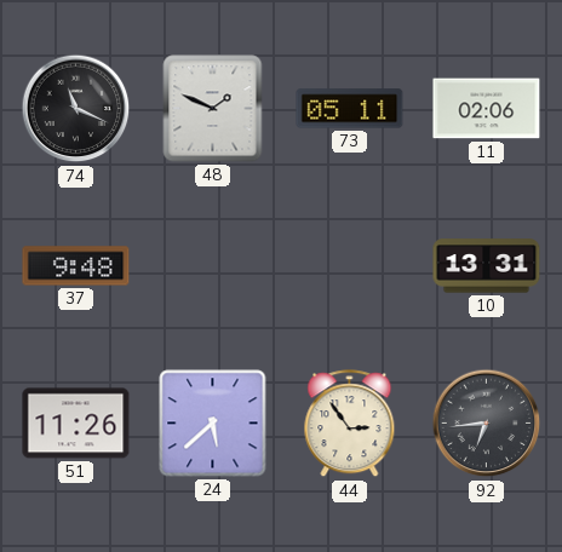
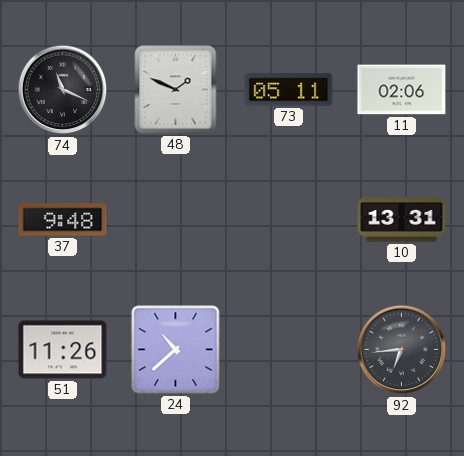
24: 5:38 -> 10:38
44: 2:54 -> none
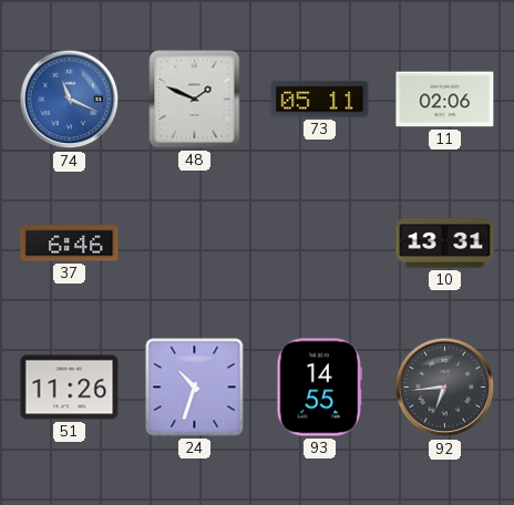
74 dial: black -> blue
37: 9:48 -> 6:46
24: 10:38 -> 10:33
93: none -> 14:55
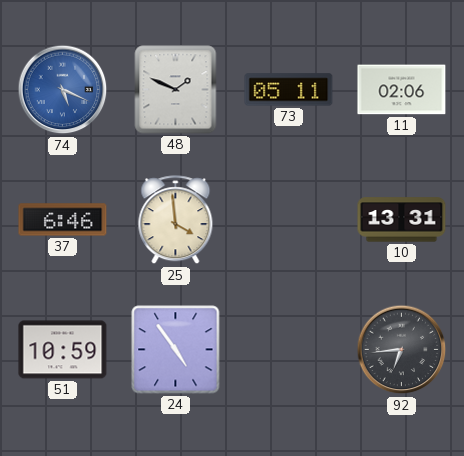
74: 11:19 -> 5:19
25: none -> 3:59
51: 11:26 -> 10:59
24: 10:33 -> 4:54
93: 14:55 -> none
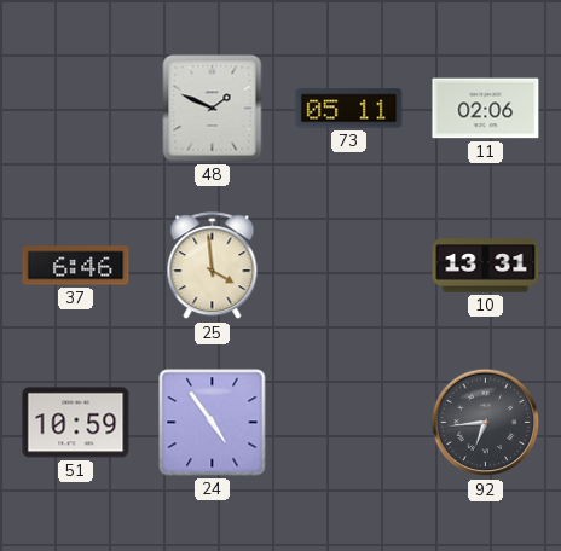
74: 5:19 -> none
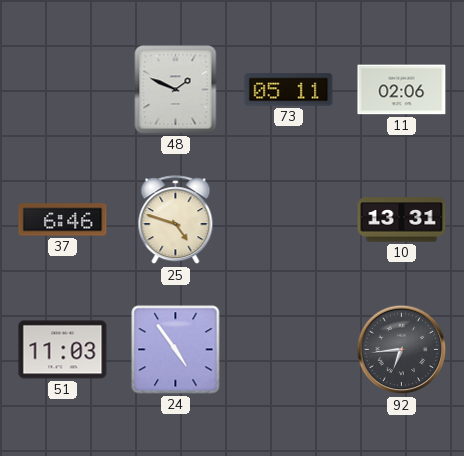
25: 3:59 -> 4:48
51: 10:59 -> 11:03
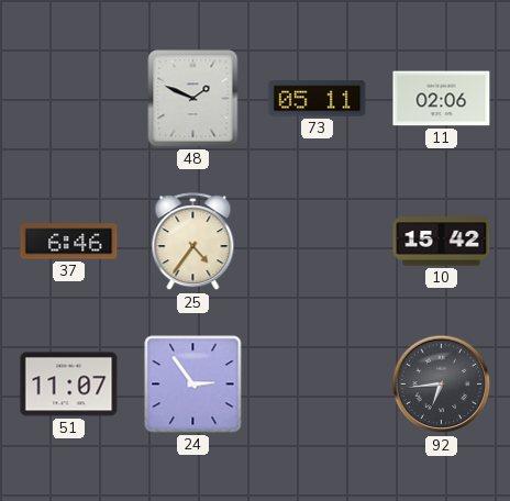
25: 4:48 -> 4:36
10: 13:31 -> 15:42
51: 11:03 -> 11:07
24: 4:54 -> 2:54
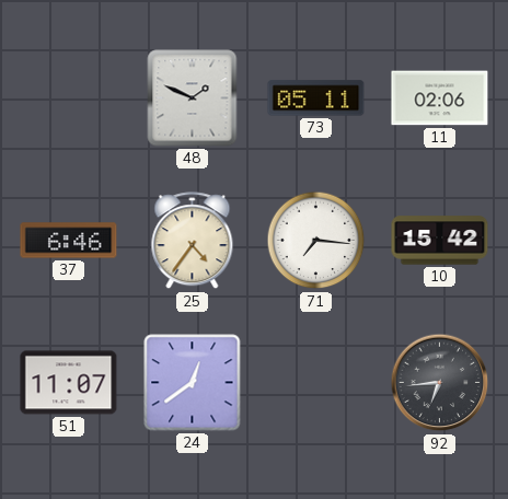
71: none -> 7:16
24: 2:54 -> 12:39
